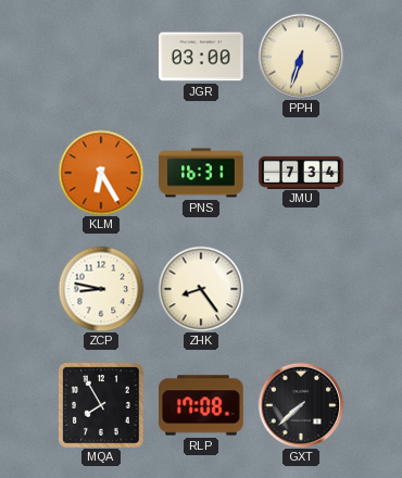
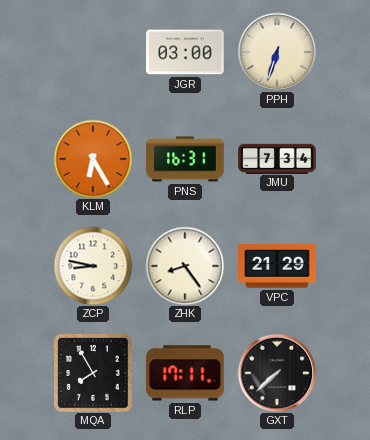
VPC: none -> 21:29
RLP: 17:08 -> 17:11
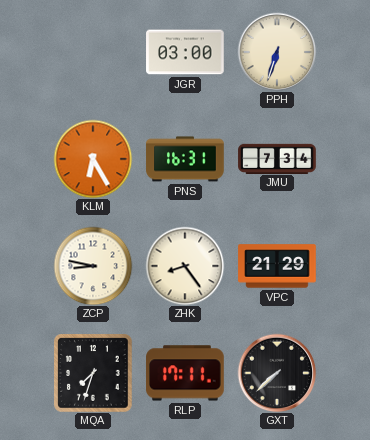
MQA: 7:55 -> 7:33
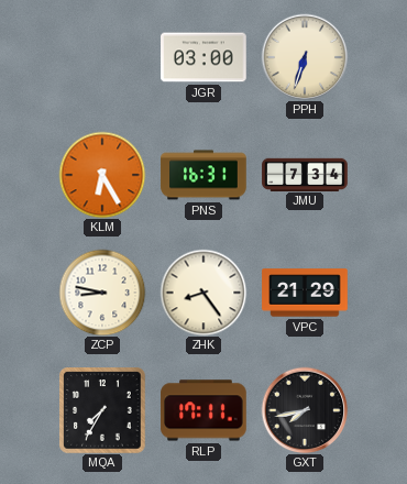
MQA: 7:33 -> 7:35
GXT: 7:38 -> 7:43
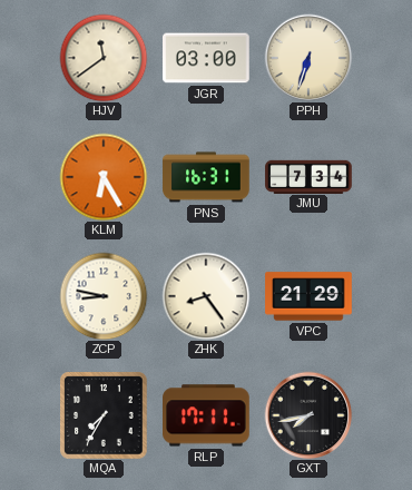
HJV: none -> 11:39
